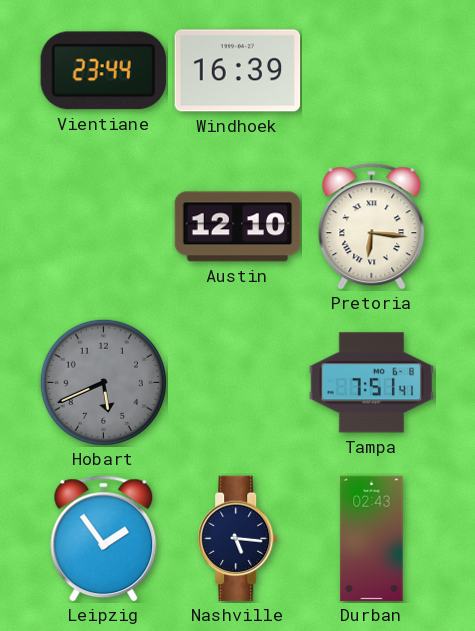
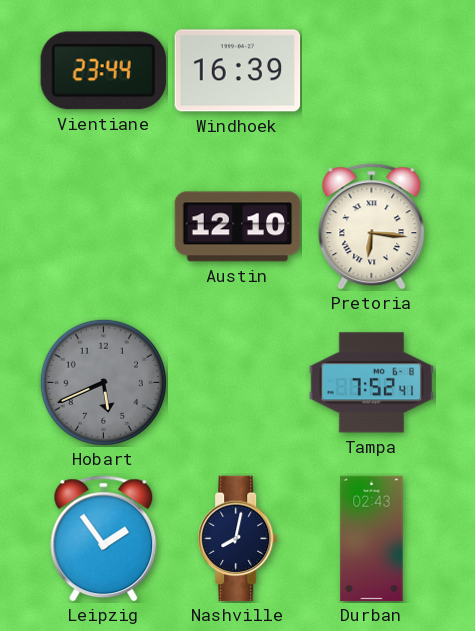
Tampa: 7:51 -> 7:52
Nashville: 5:16 -> 8:02
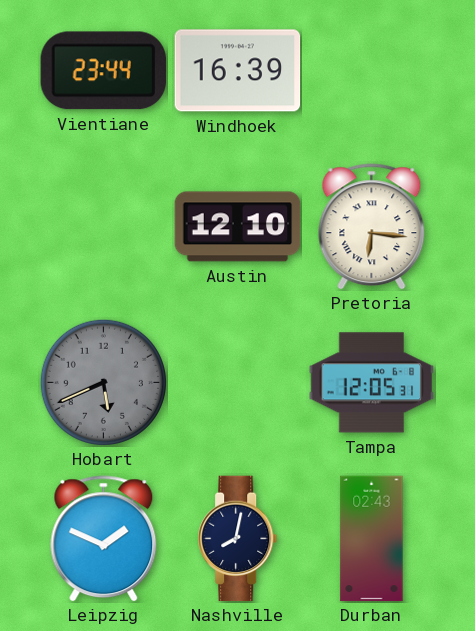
Tampa: 7:52 -> 12:05
Leipzig: 1:54 -> 1:49
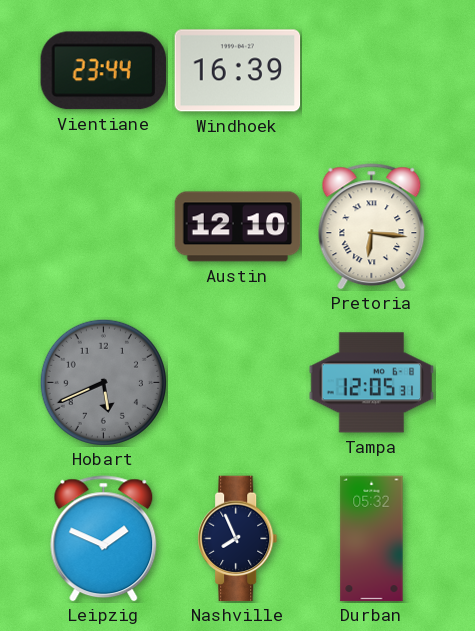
Nashville: 8:02 -> 7:56
Durban: 02:43 -> 05:32
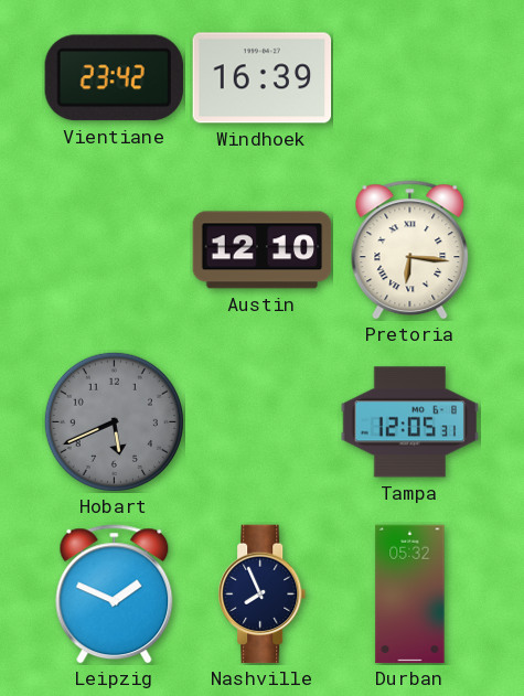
Vientiane: 23:44 -> 23:42
